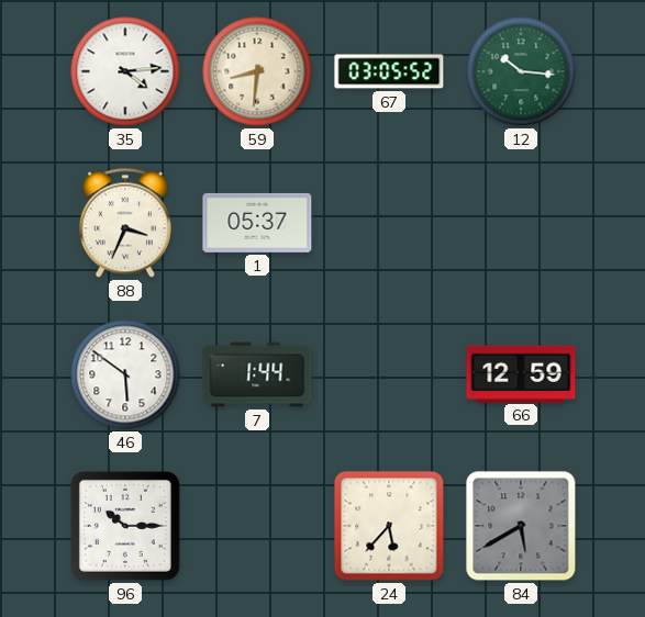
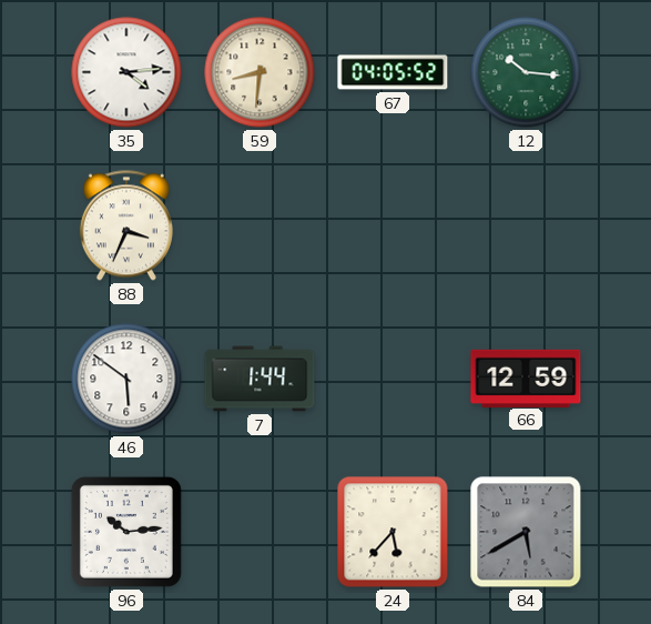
67: 03:05 -> 04:05
1: 05:37 -> none
96: 10:15 -> 10:14
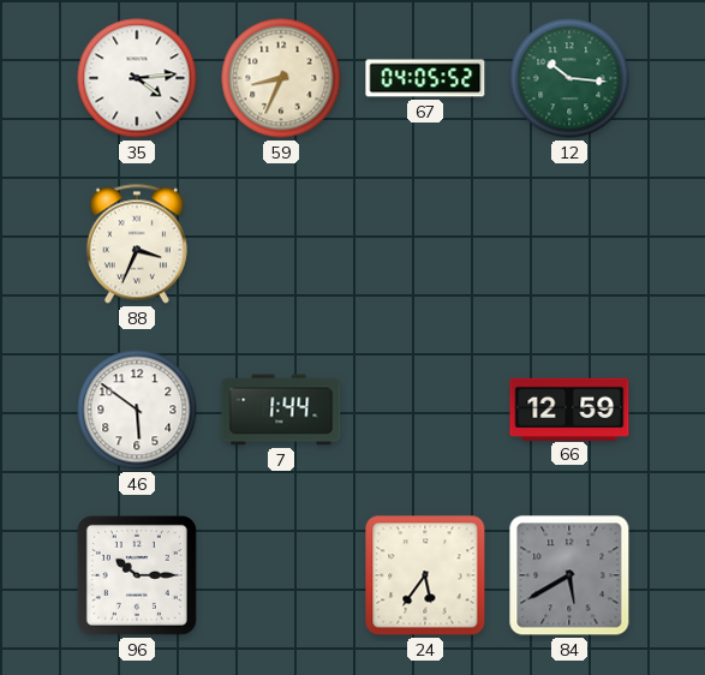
59: 8:31 -> 8:34
96: 10:14 -> 10:15
24: 5:37 -> 5:36
